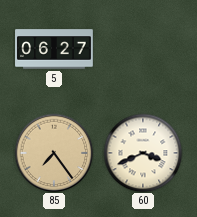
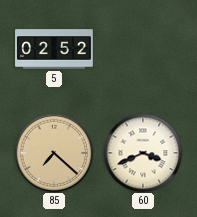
5: 06:27 -> 02:52
85: 7:24 -> 7:22
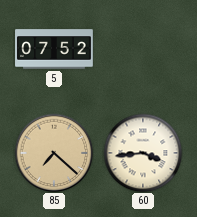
5: 02:52 -> 07:52
60: 3:41 -> 3:44
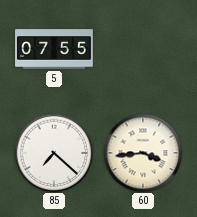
5: 07:52 -> 07:55
85 dial: champagne -> white
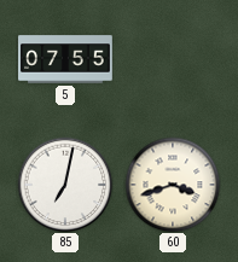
85: 7:22 -> 7:02
60: 3:44 -> 3:42
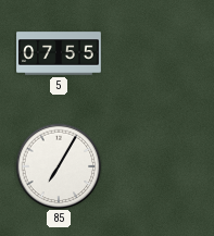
85: 7:02 -> 7:05
60: 3:42 -> none
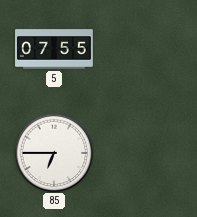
85: 7:05 -> 6:45
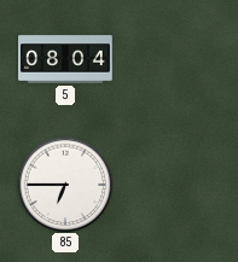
5: 07:55 -> 08:04
